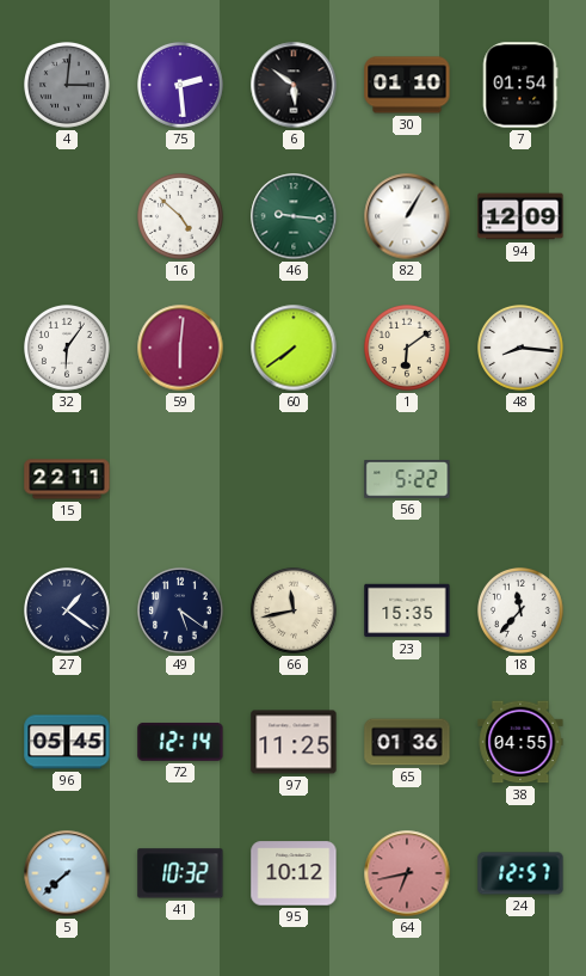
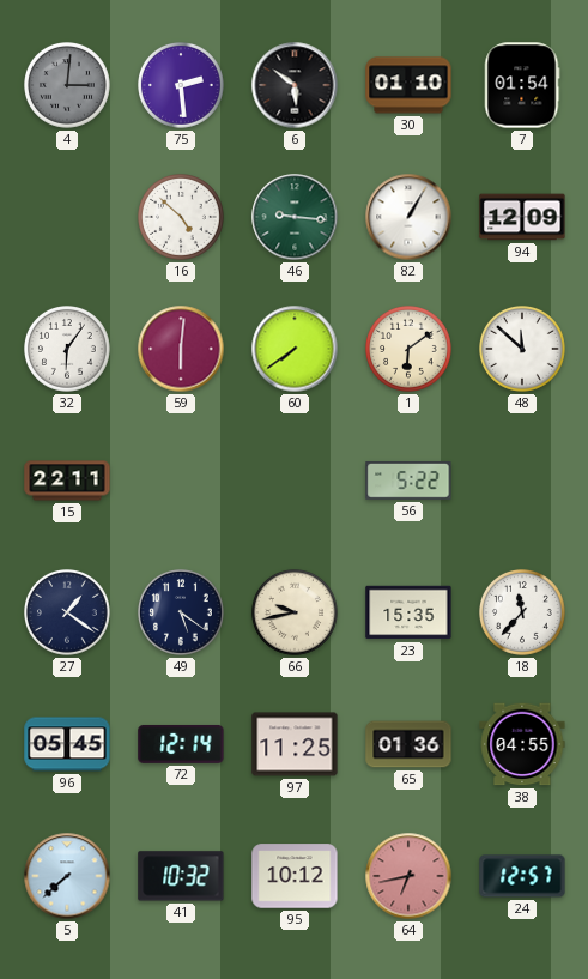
48: 8:16 -> 11:52
66: 11:43 -> 9:43
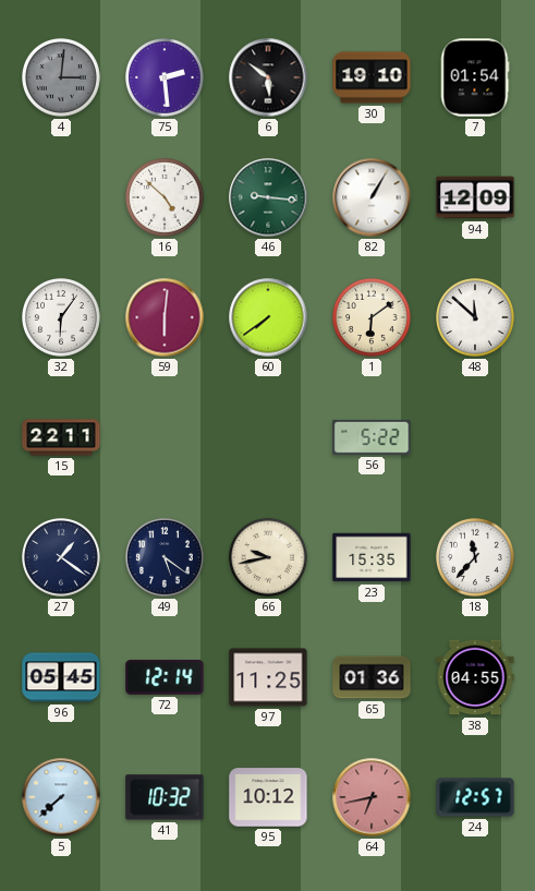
30: 01:10 -> 19:10
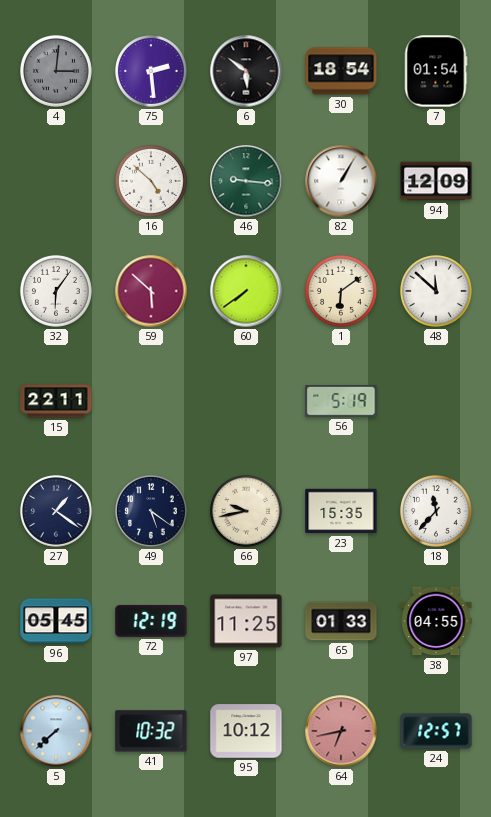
30: 19:10 -> 18:54
59: 6:01 -> 5:52
56: 5:22 -> 5:19
72: 12:14 -> 12:19
65: 01:36 -> 01:33
